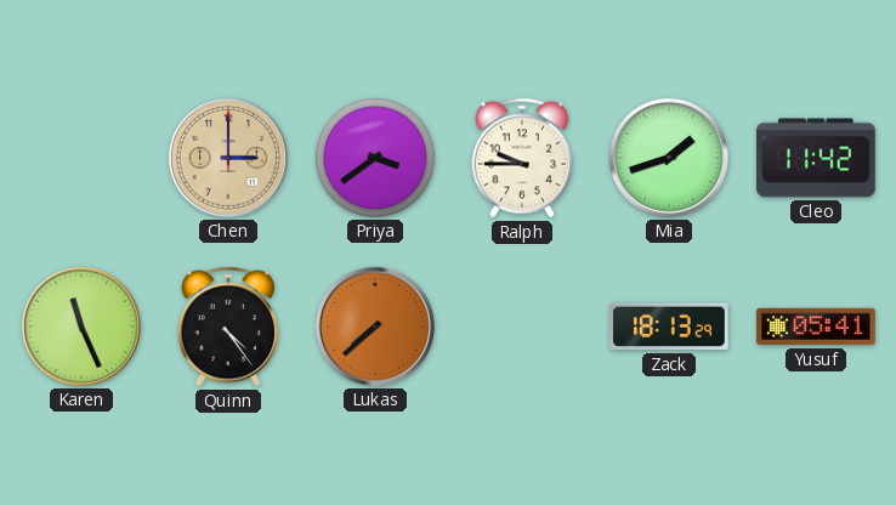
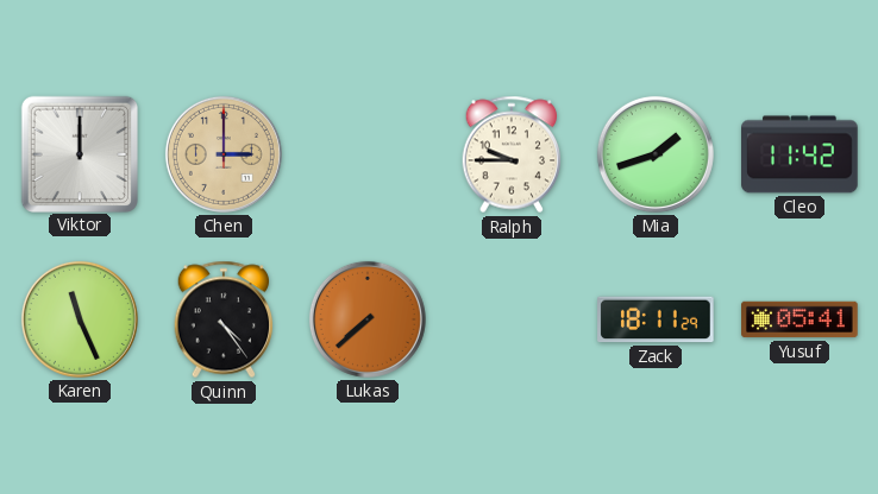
Viktor: none -> 12:00
Priya: 3:39 -> none
Zack: 18:13 -> 18:11
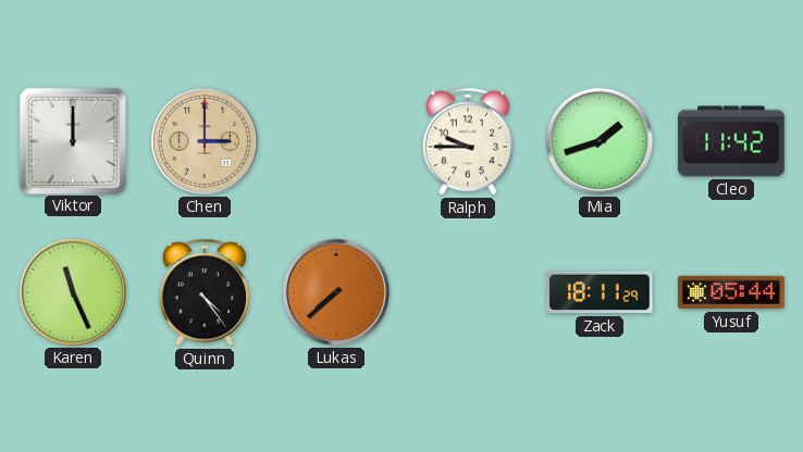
Yusuf: 05:41 -> 05:44
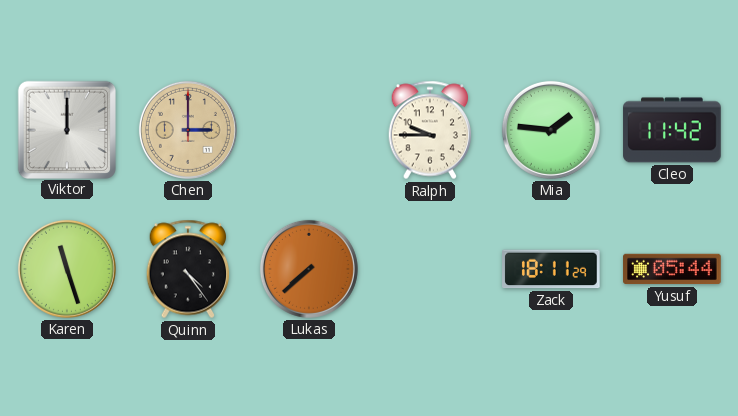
Mia: 1:42 -> 1:46
Karen: 11:26 -> 11:27
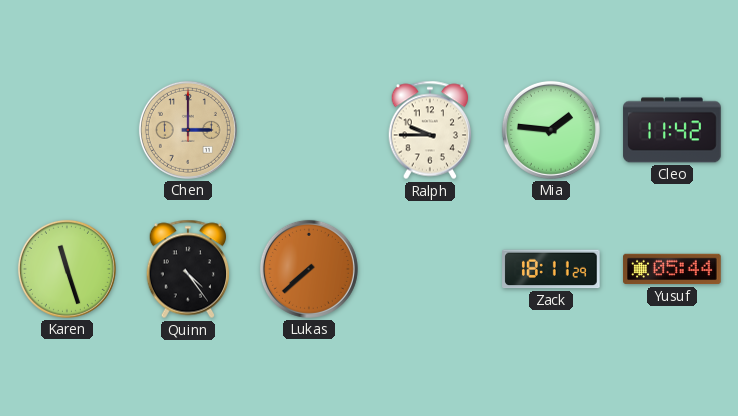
Viktor: 12:00 -> none
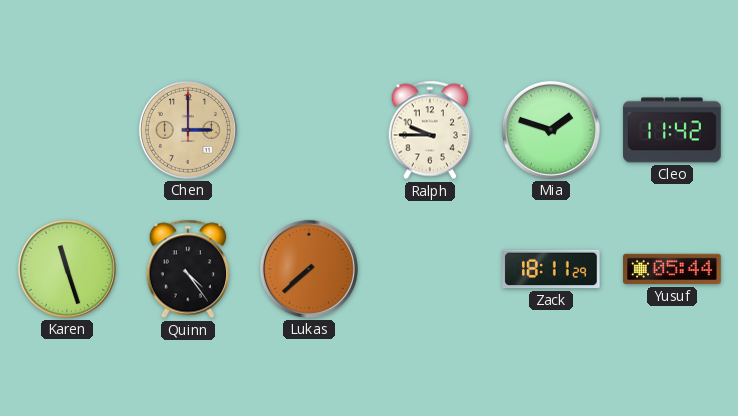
Mia: 1:46 -> 1:48
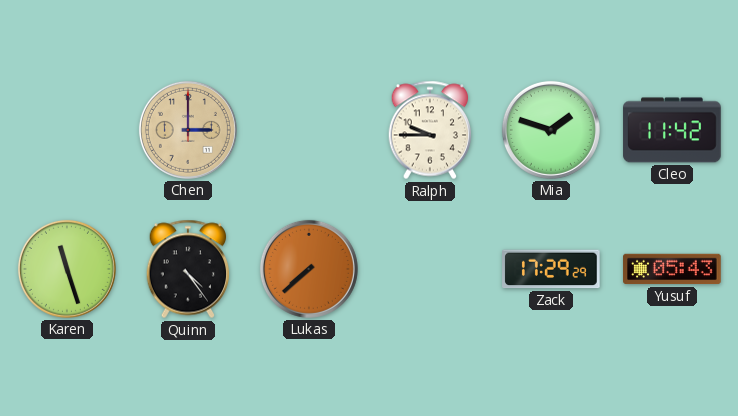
Zack: 18:11 -> 17:29
Yusuf: 05:44 -> 05:43
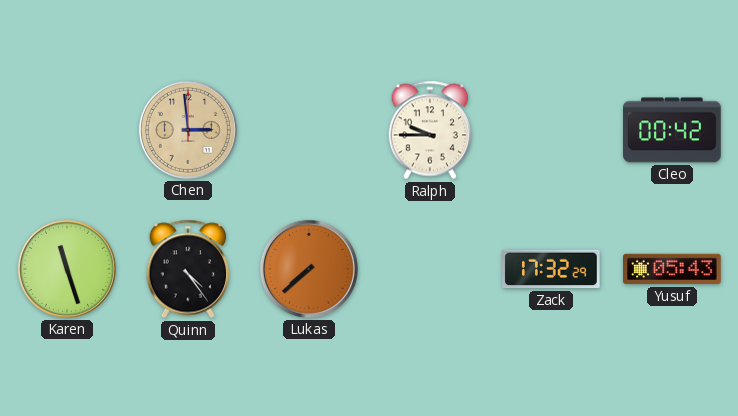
Chen: 3:00 -> 2:59
Mia: 1:48 -> none
Cleo: 11:42 -> 00:42
Zack: 17:29 -> 17:32
